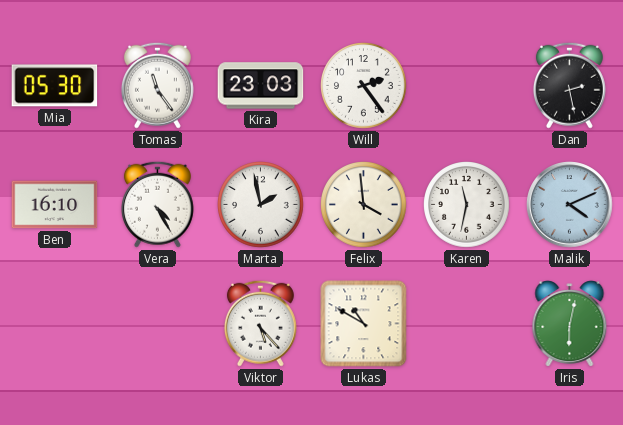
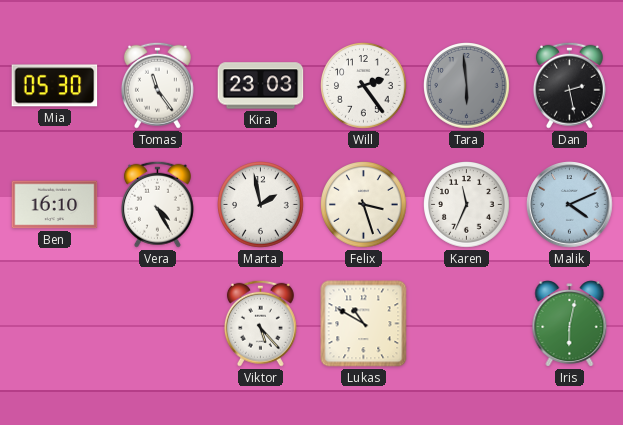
Tara: none -> 5:59
Felix: 3:59 -> 3:27
Karen: 11:32 -> 11:34
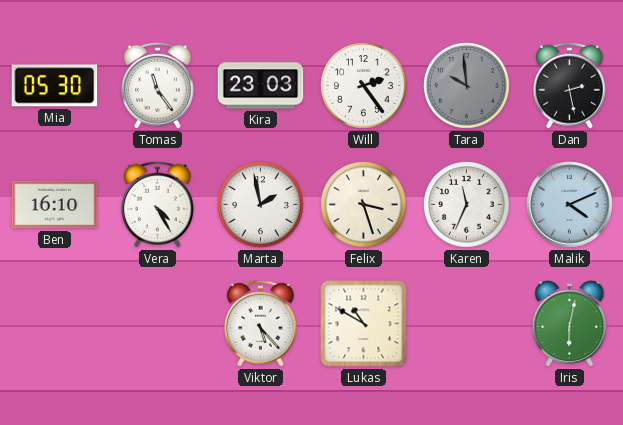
Tara: 5:59 -> 9:59
